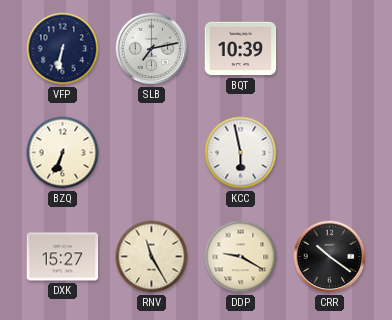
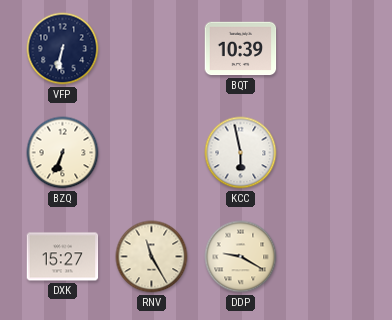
SLB: 7:13 -> none
CRR: 10:21 -> none
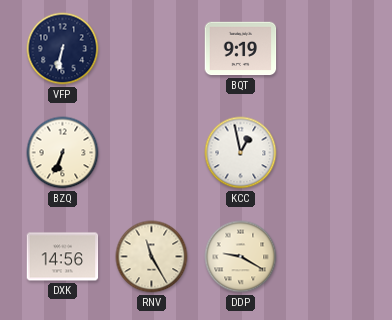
BQT: 10:39 -> 9:19
KCC: 5:58 -> 12:58
DXK: 15:27 -> 14:56
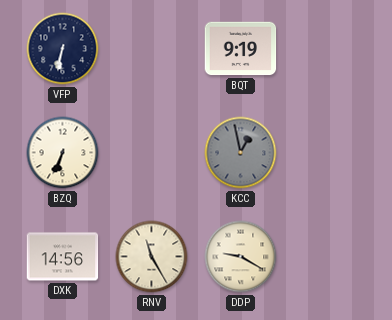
KCC dial: white -> grey
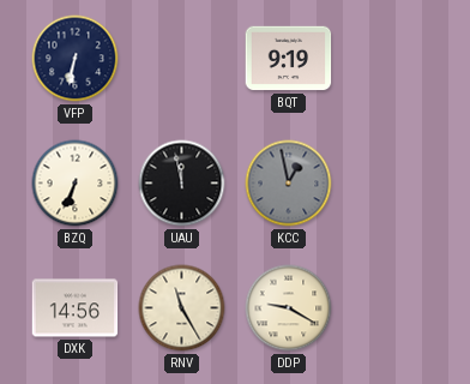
UAU: none -> 11:58
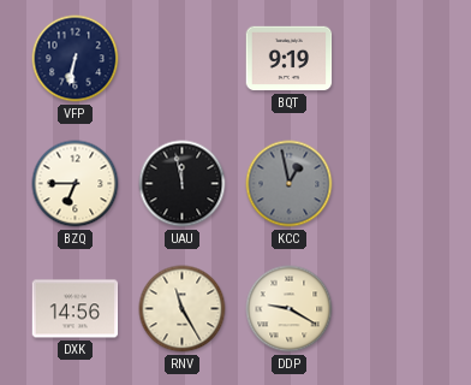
BZQ: 6:34 -> 6:45
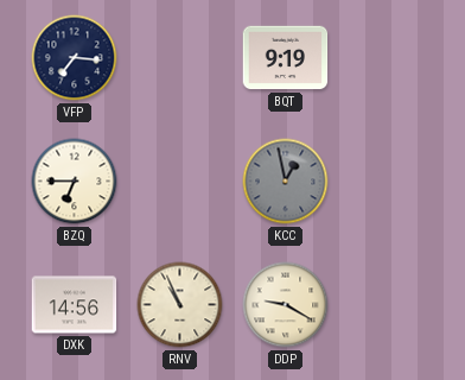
VFP: 6:32 -> 7:16
UAU: 11:58 -> none
RNV: 11:25 -> 10:56
